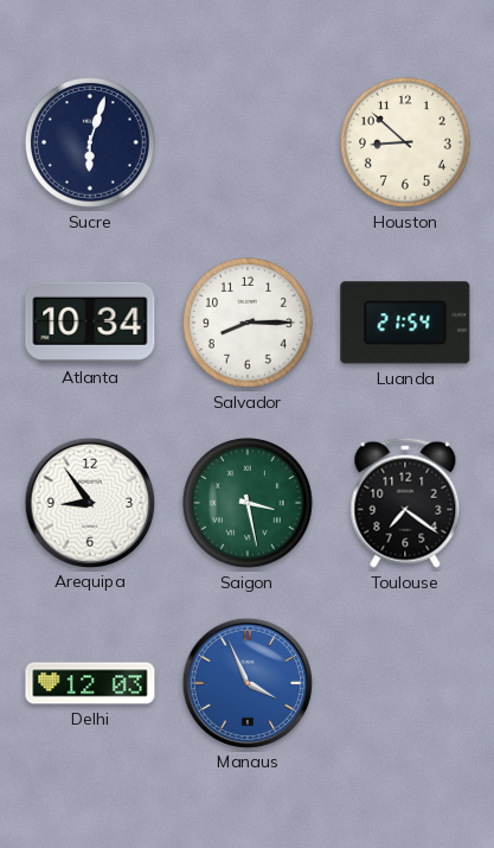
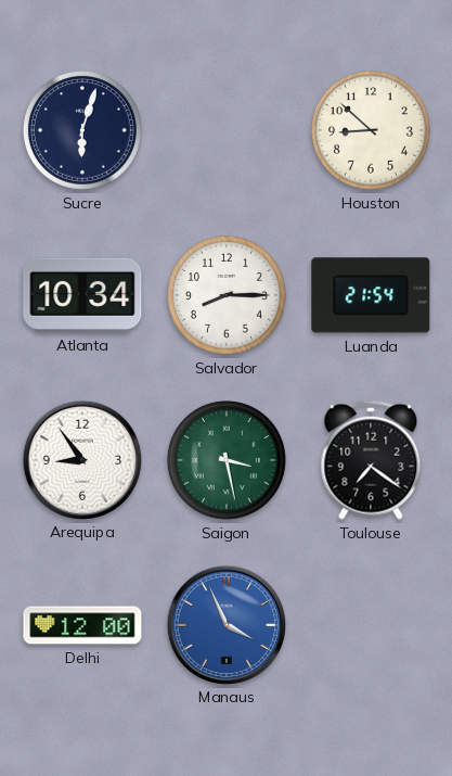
Delhi: 12:03 -> 12:00
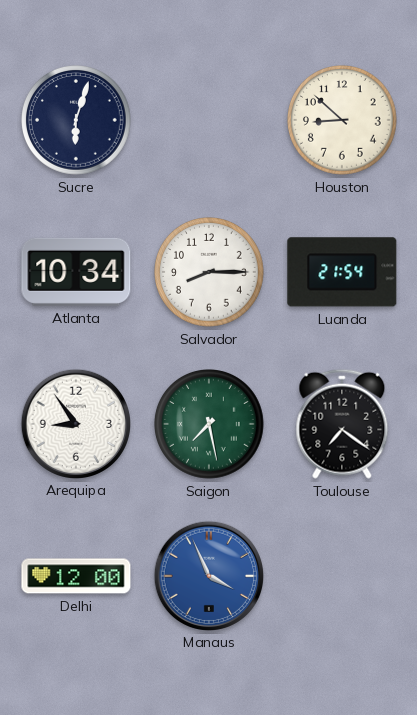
Saigon: 3:28 -> 7:28
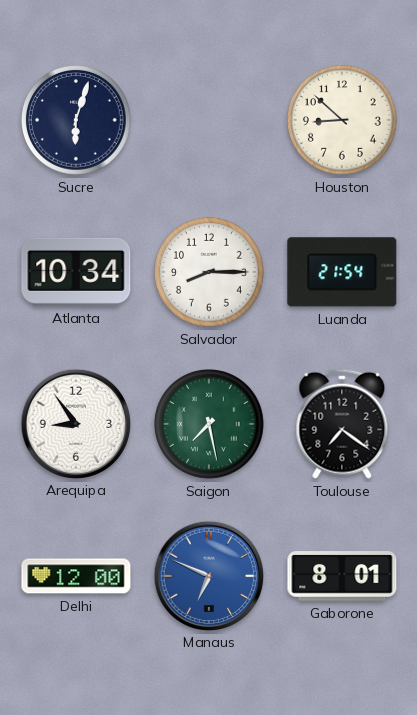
Manaus: 3:56 -> 6:49
Gaborone: none -> 8:01
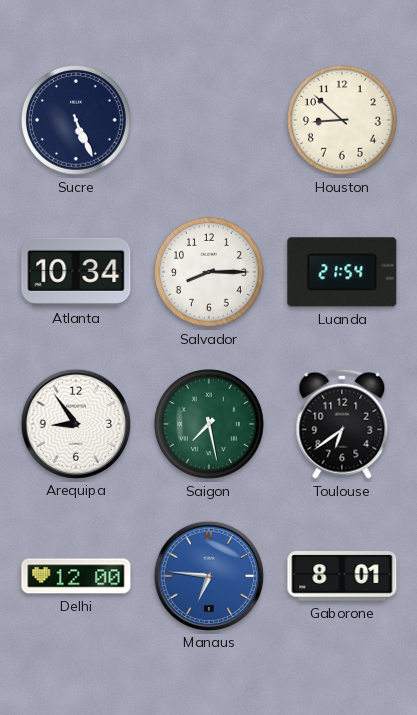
Sucre: 6:03 -> 5:26
Toulouse: 7:21 -> 6:39
Manaus: 6:49 -> 6:46
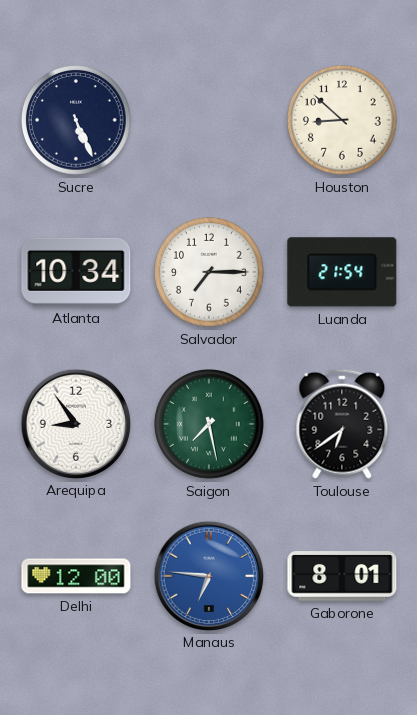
Salvador: 8:15 -> 7:15
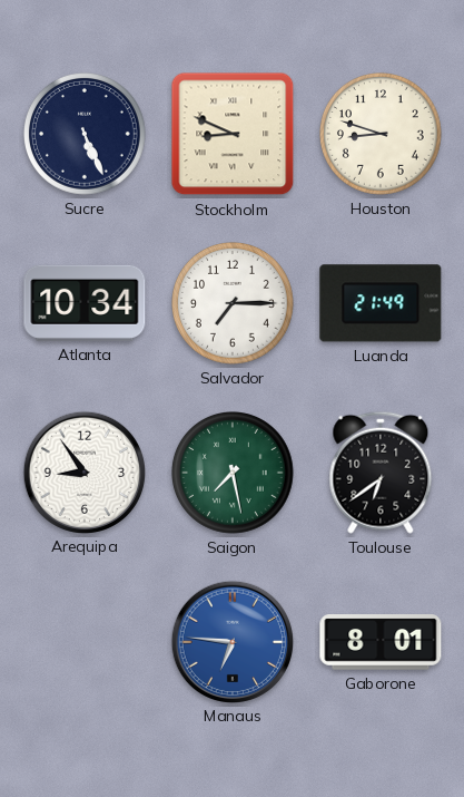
Stockholm: none -> 8:49
Houston: 8:52 -> 8:48
Luanda: 21:54 -> 21:49
Delhi: 12:00 -> none
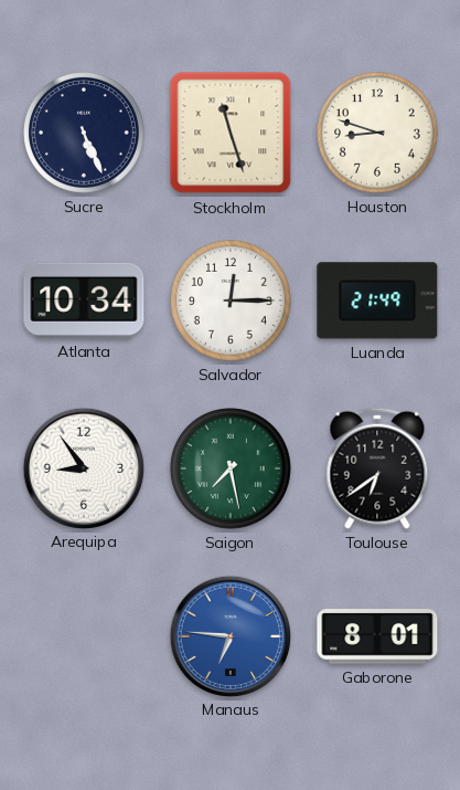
Stockholm: 8:49 -> 11:27
Salvador: 7:15 -> 12:15
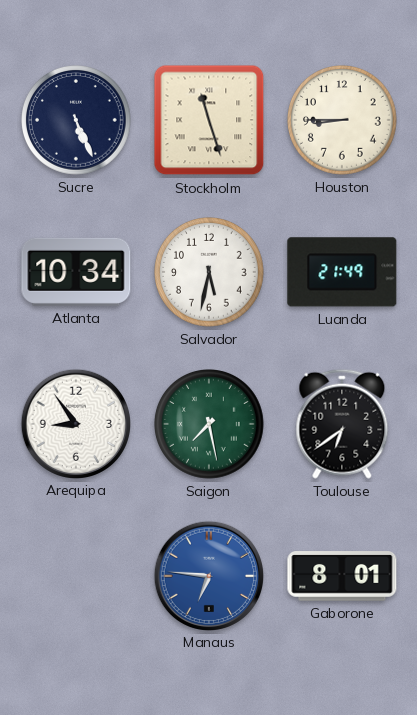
Houston: 8:48 -> 8:45
Salvador: 12:15 -> 5:32
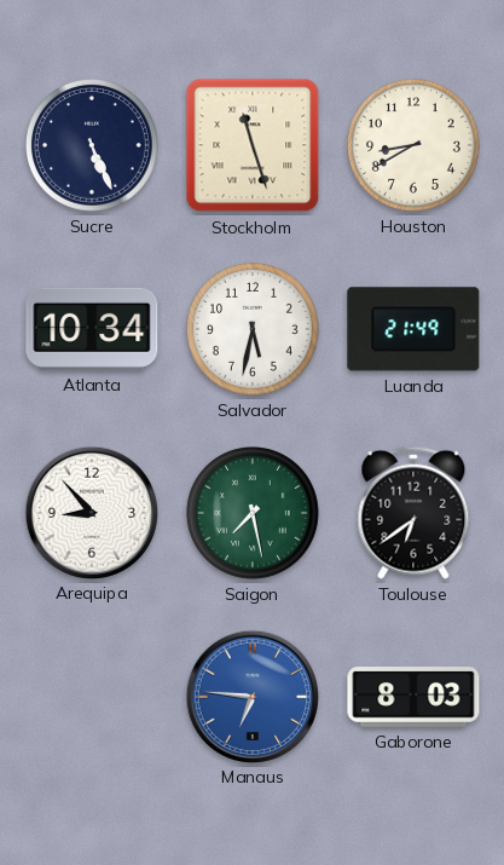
Houston: 8:45 -> 8:40
Arequipa: 8:54 -> 8:53
Gaborone: 8:01 -> 8:03
